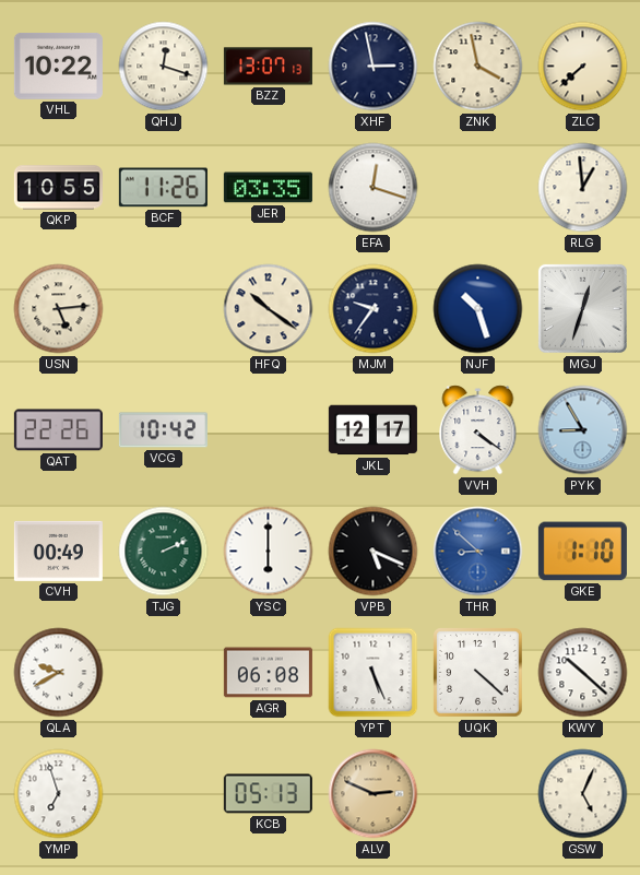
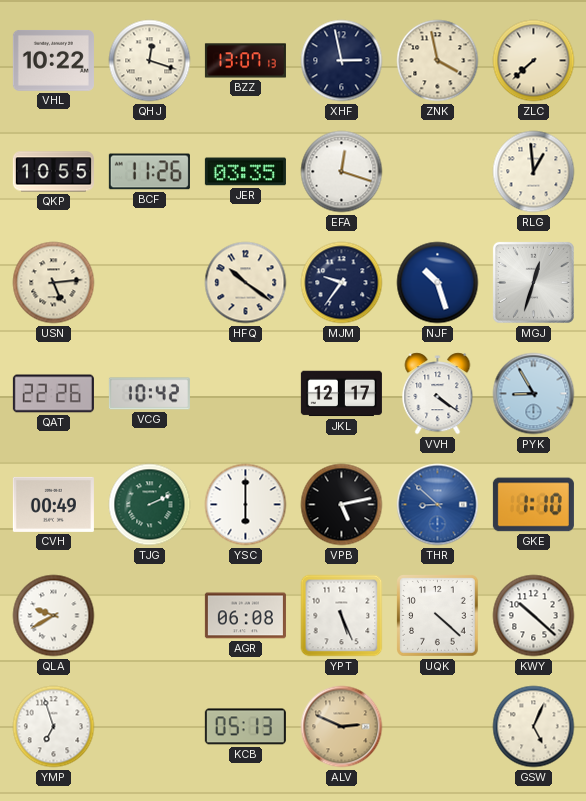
VPB: 5:19 -> 5:13
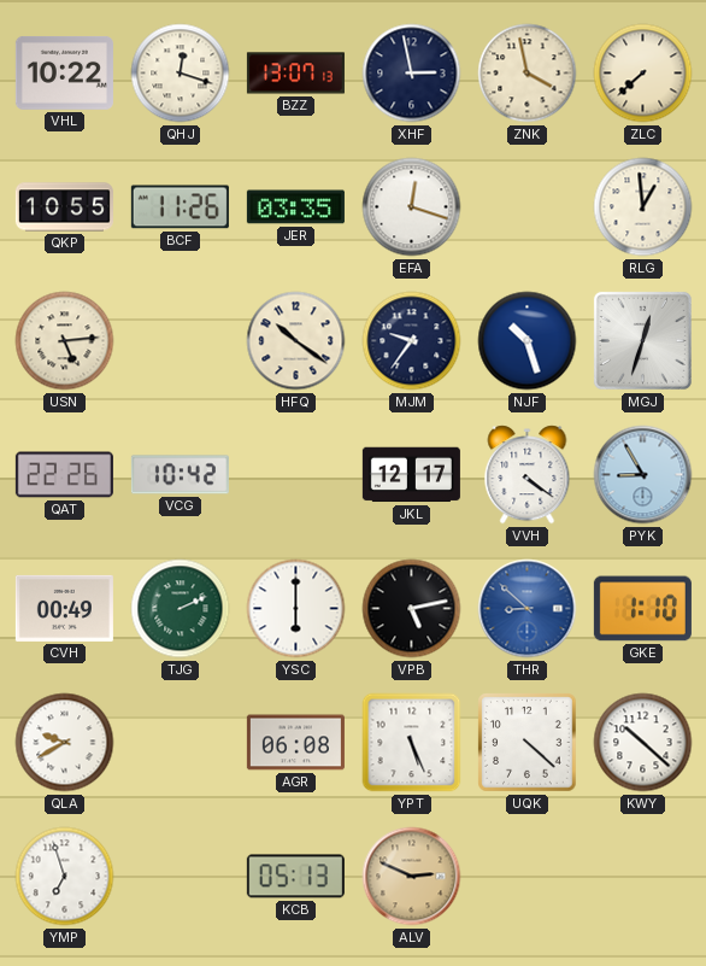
GSW: 5:04 -> none
